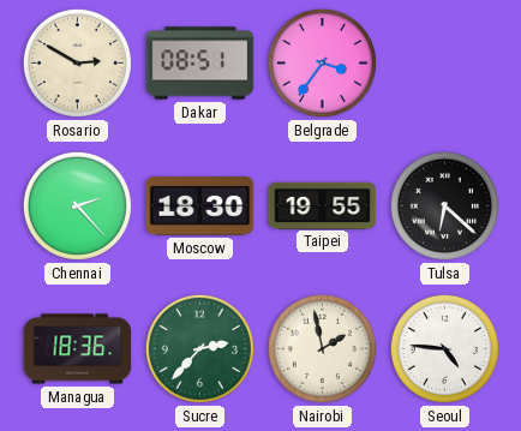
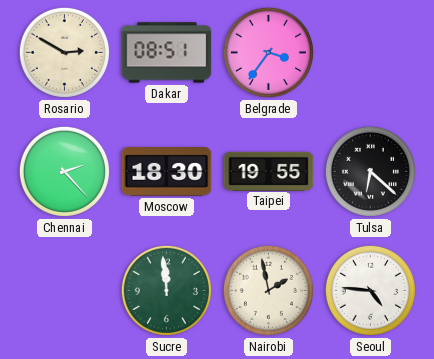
Managua: 18:36 -> none
Sucre: 2:37 -> 11:59
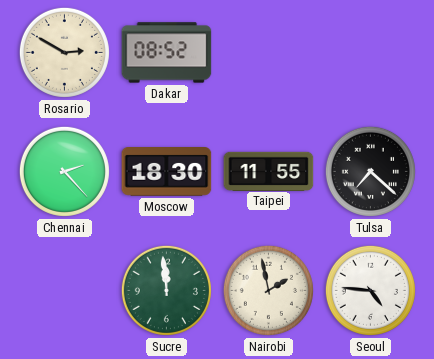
Dakar: 08:51 -> 08:52
Belgrade: 3:36 -> none
Taipei: 19:55 -> 11:55
Tulsa: 6:22 -> 7:22
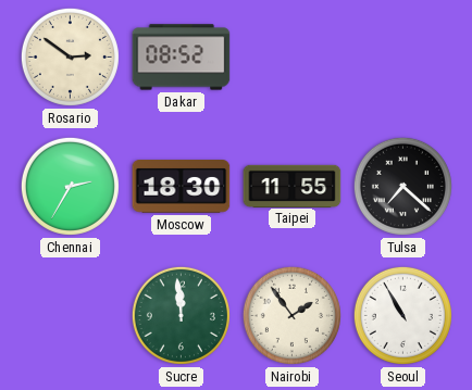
Rosario: 2:50 -> 2:51
Chennai: 2:23 -> 2:35
Nairobi: 1:58 -> 1:54
Seoul: 4:46 -> 10:55
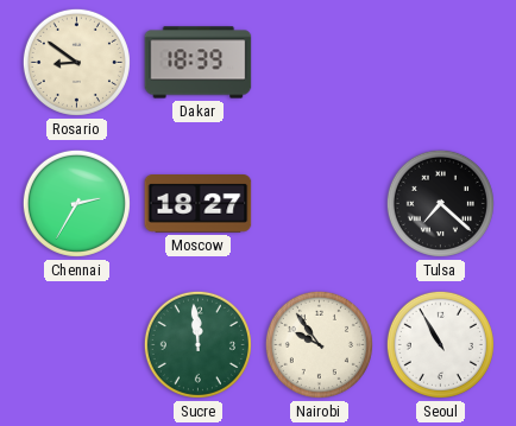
Rosario: 2:51 -> 8:51
Dakar: 08:52 -> 18:39
Moscow: 18:30 -> 18:27
Taipei: 11:55 -> none
Nairobi: 1:54 -> 9:54
